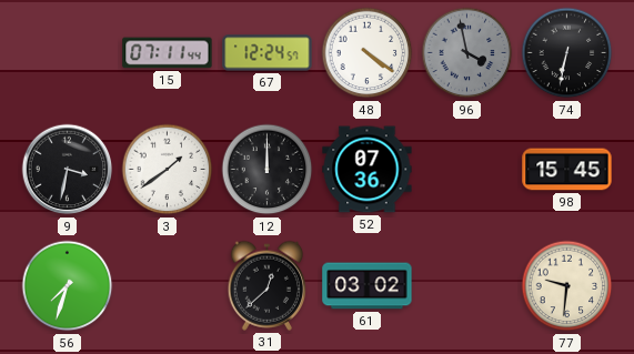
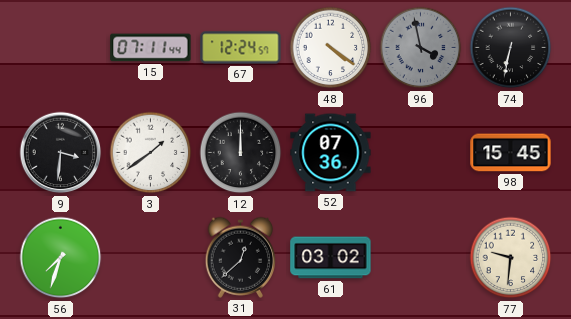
9: 3:32 -> 3:31
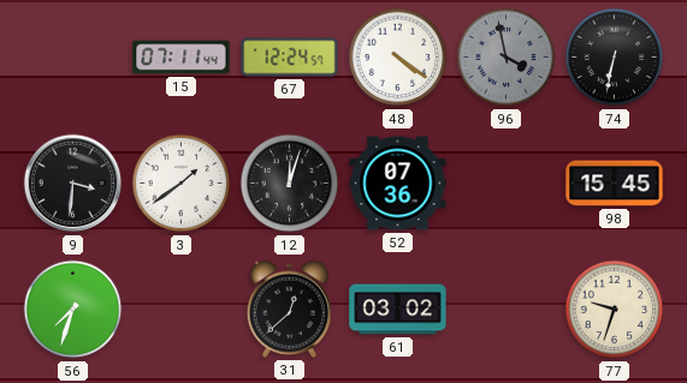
12: 12:00 -> 12:03
77: 9:31 -> 9:33
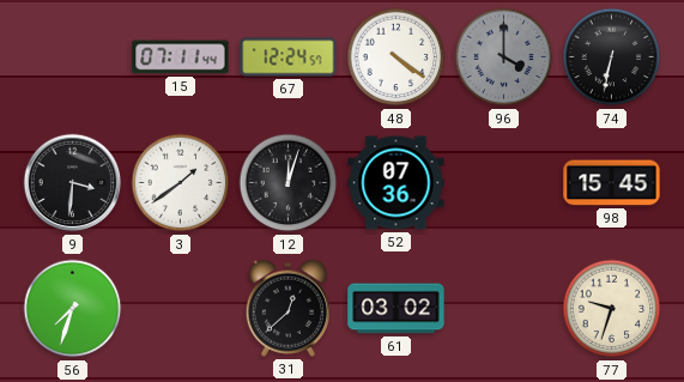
96: 3:58 -> 4:00
